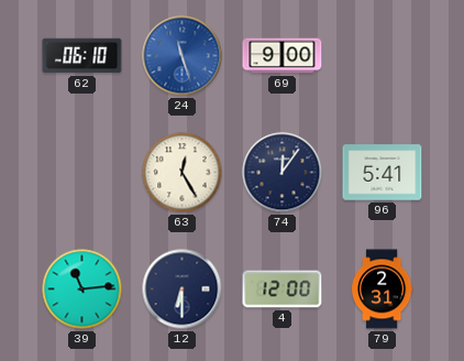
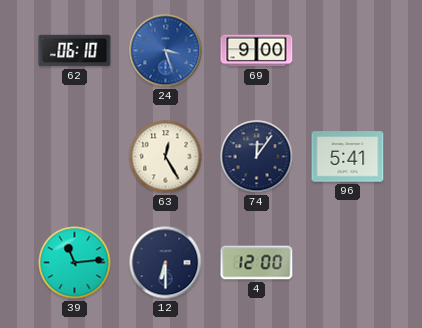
24: 11:27 -> 3:27
79: 2:31 -> none
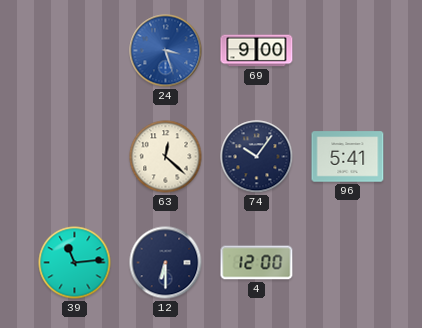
62: 06:10 -> none
63: 12:25 -> 12:22
74: 12:06 -> 10:06
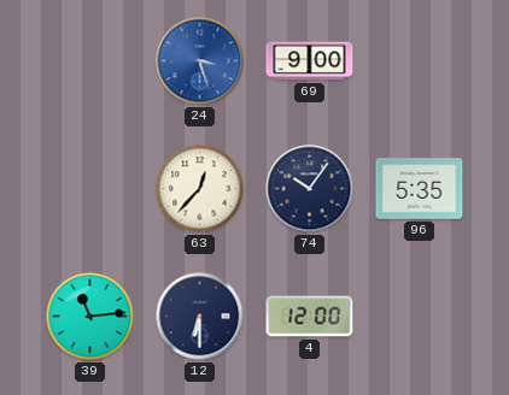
63: 12:22 -> 12:37
96: 5:41 -> 5:35
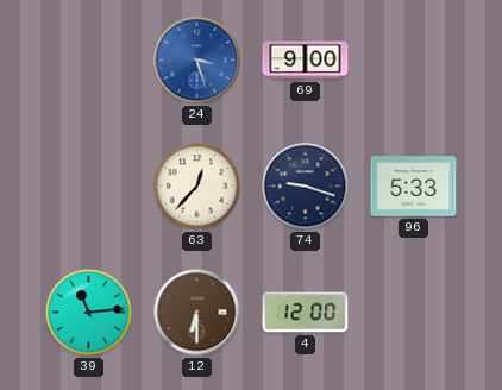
74: 10:06 -> 9:18
96: 5:35 -> 5:33
12 dial: navy -> brown
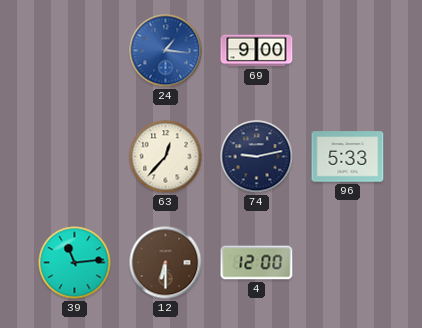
24: 3:27 -> 1:16
74: 9:18 -> 9:13
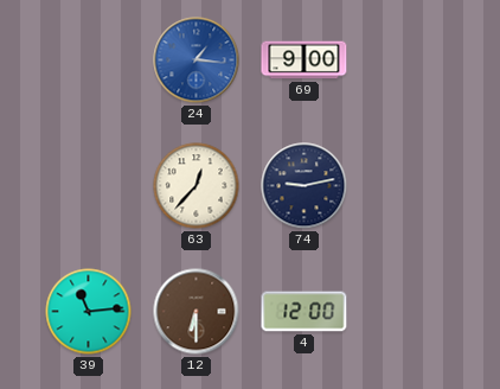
96: 5:33 -> none
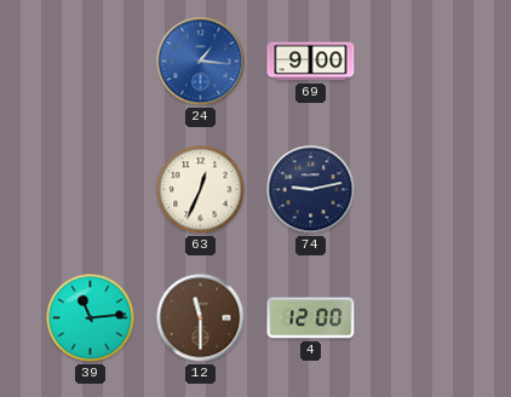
63: 12:37 -> 12:34
12: 6:30 -> 11:30
